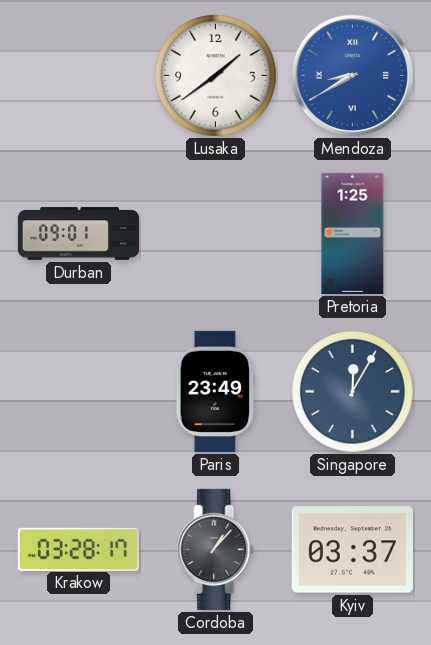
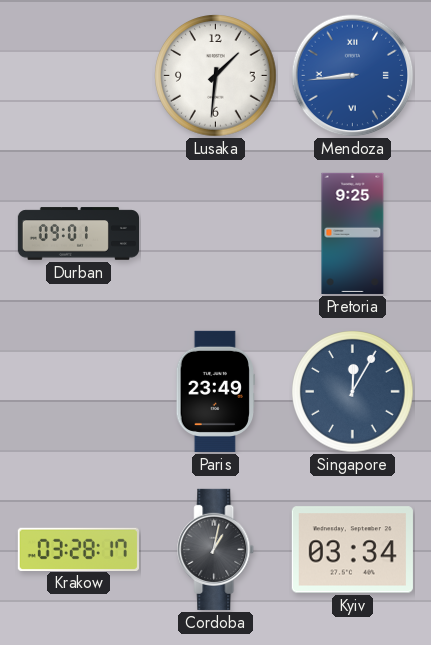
Lusaka: 1:39 -> 1:31
Mendoza: 8:40 -> 8:44
Pretoria: 1:25 -> 9:25
Cordoba: 1:07 -> 1:02
Kyiv: 03:37 -> 03:34
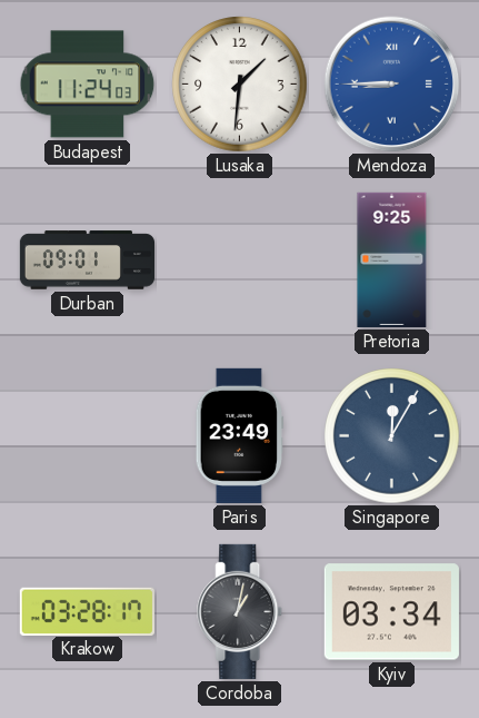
Budapest: none -> 11:24
Mendoza: 8:44 -> 8:45
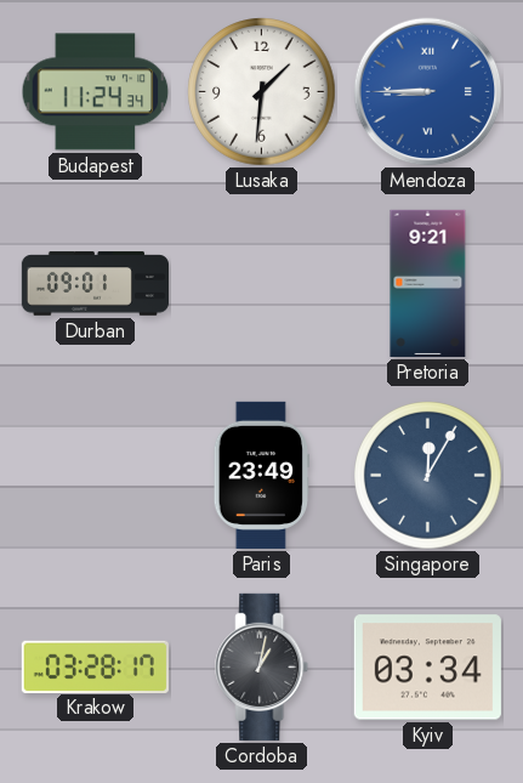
Budapest: 11:24:03 -> 11:24:34
Pretoria: 9:25 -> 9:21
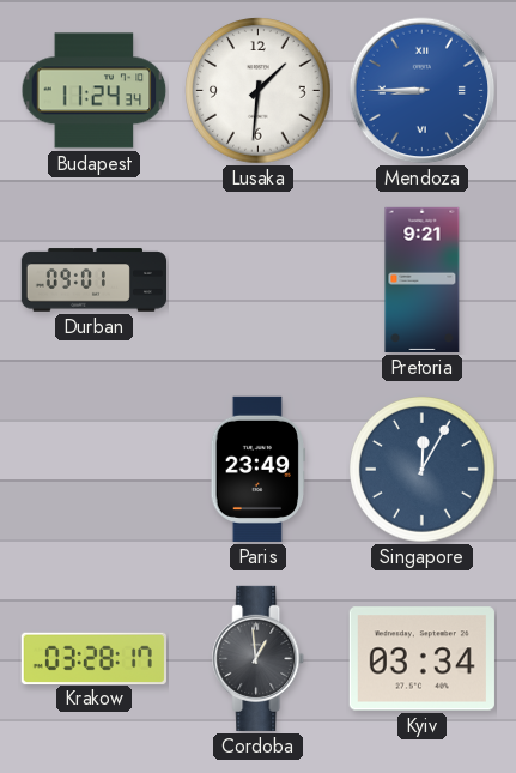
Cordoba: 1:02 -> 12:59
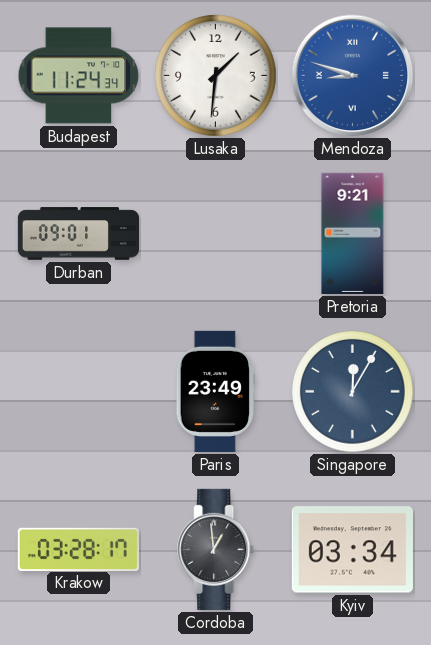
Mendoza: 8:45 -> 8:48
